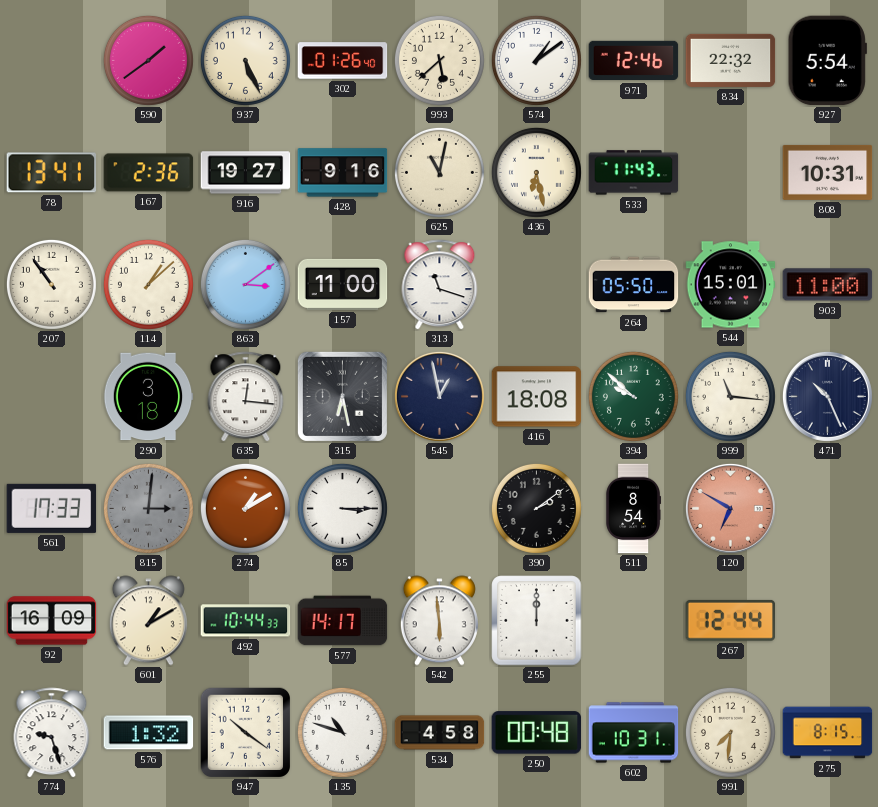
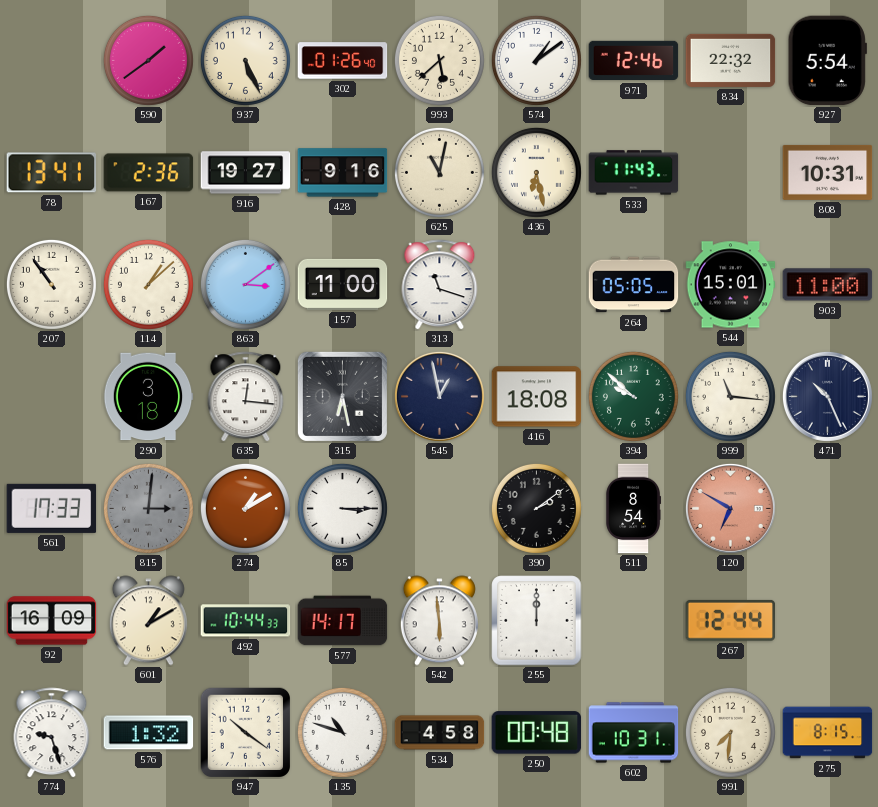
264: 05:50 -> 05:05
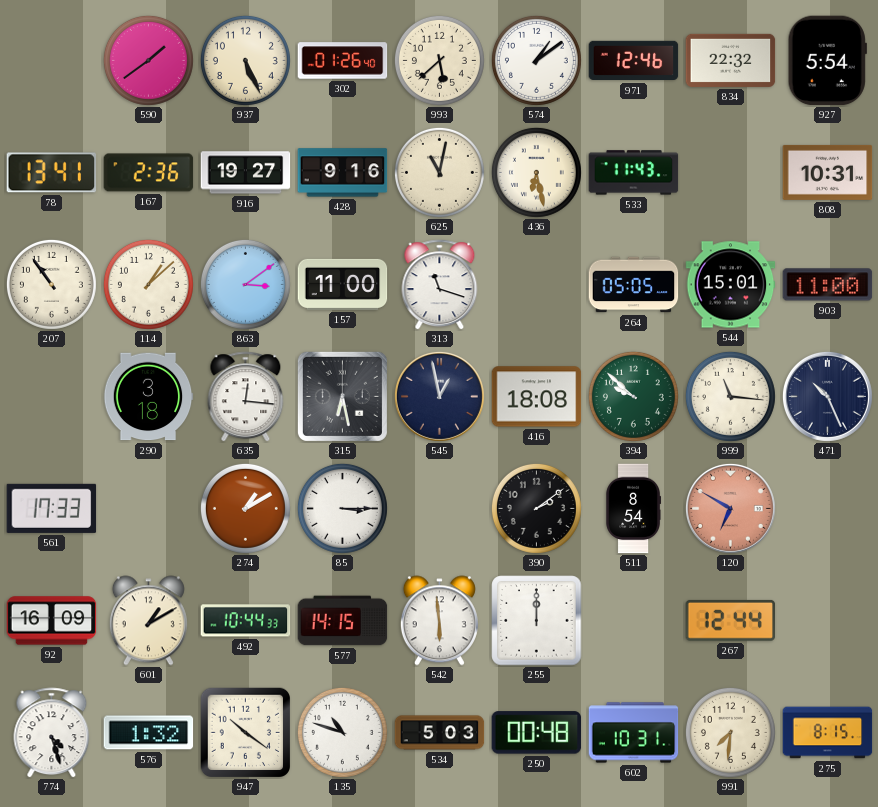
815: 3:01 -> none
577: 14:17 -> 14:15
774: 9:27 -> 4:27
534: 4:58 -> 5:03
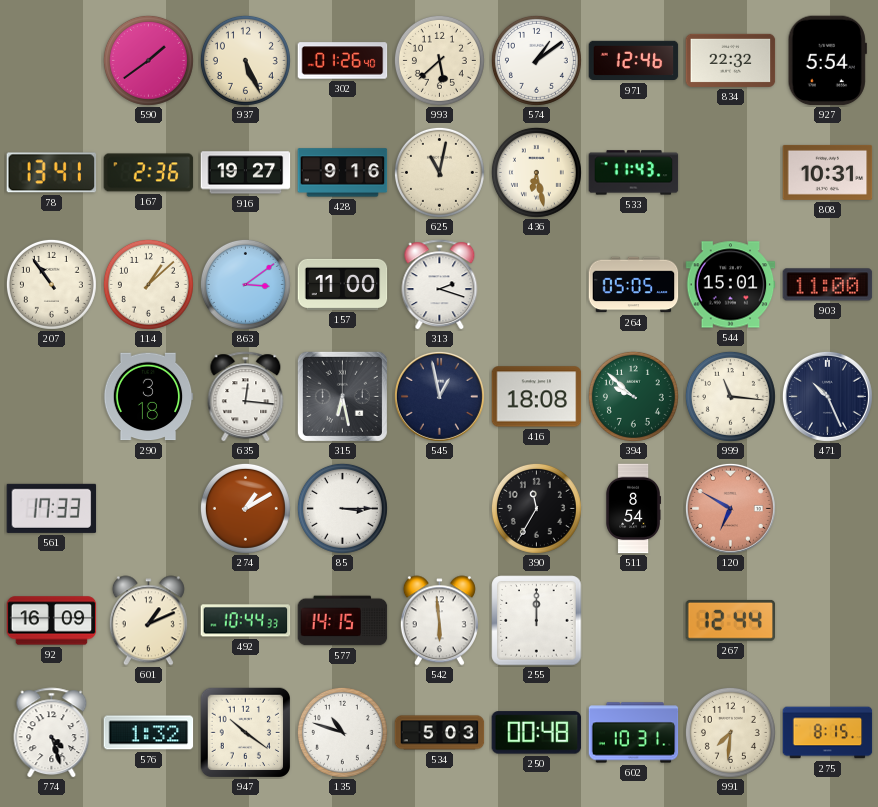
313: 11:18 -> 2:18
390: 2:09 -> 11:35
601: 1:10 -> 1:11
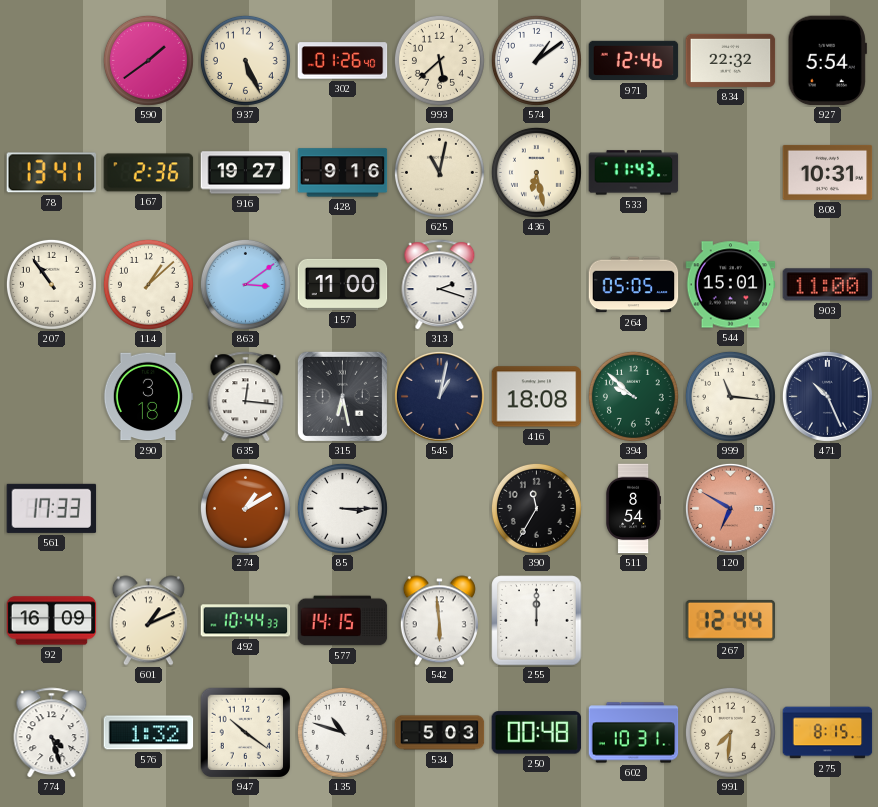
545: 12:58 -> 1:02
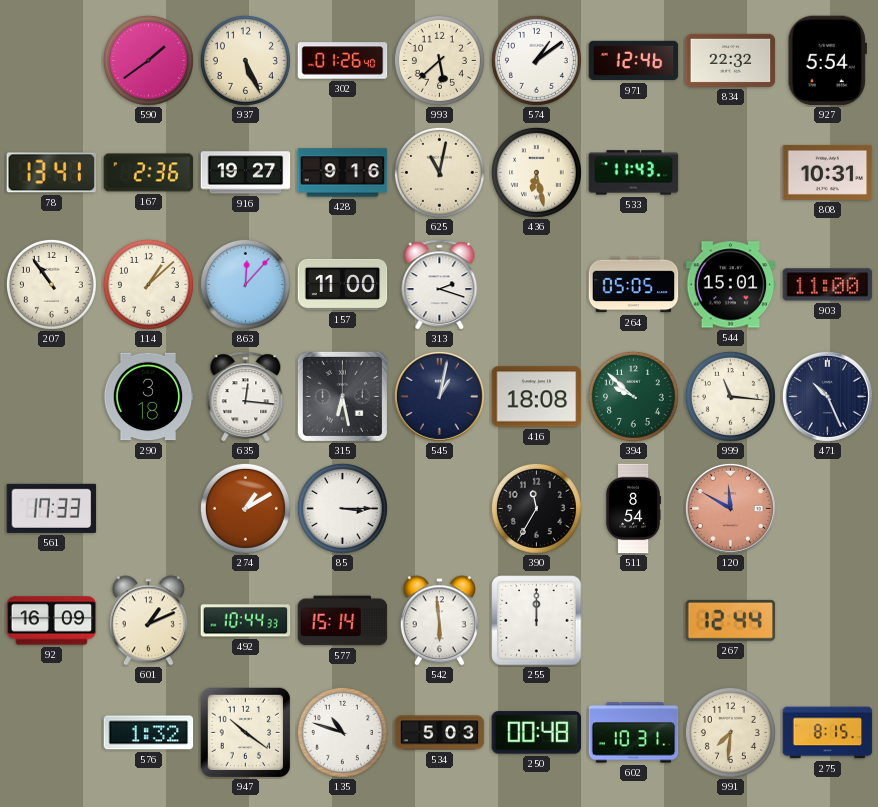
863: 3:09 -> 12:07
120: 6:50 -> 11:50
577: 14:15 -> 15:14
774: 4:27 -> none
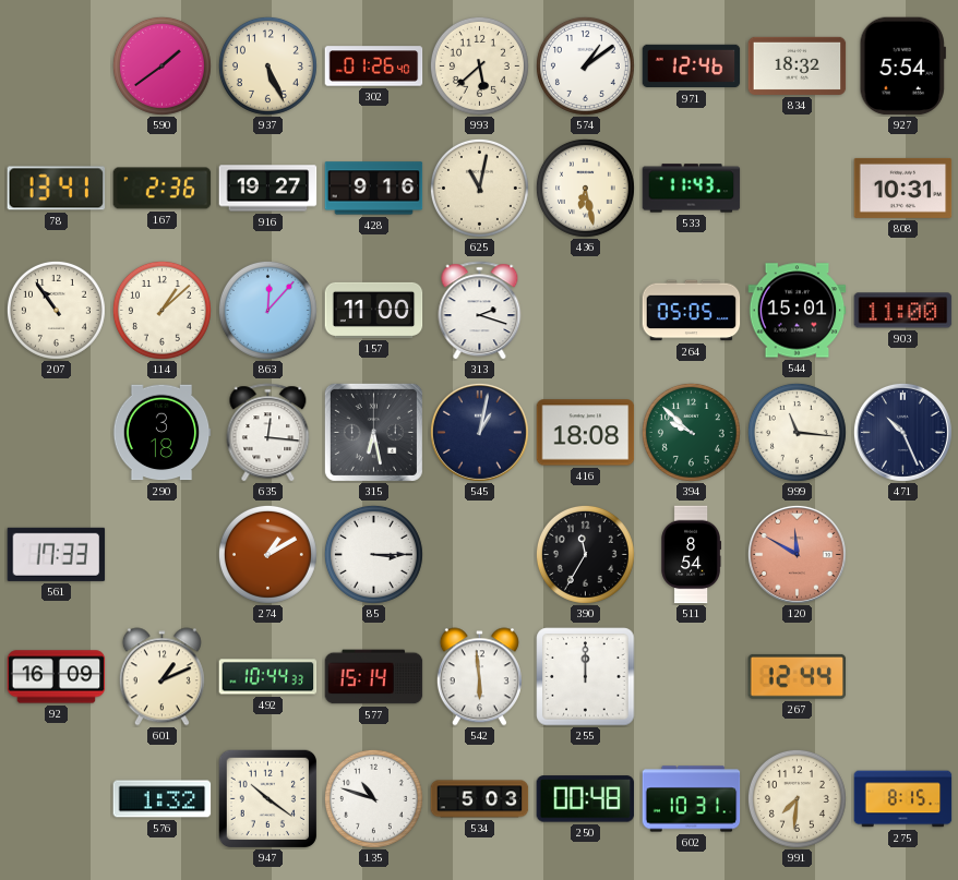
834: 22:32 -> 18:32
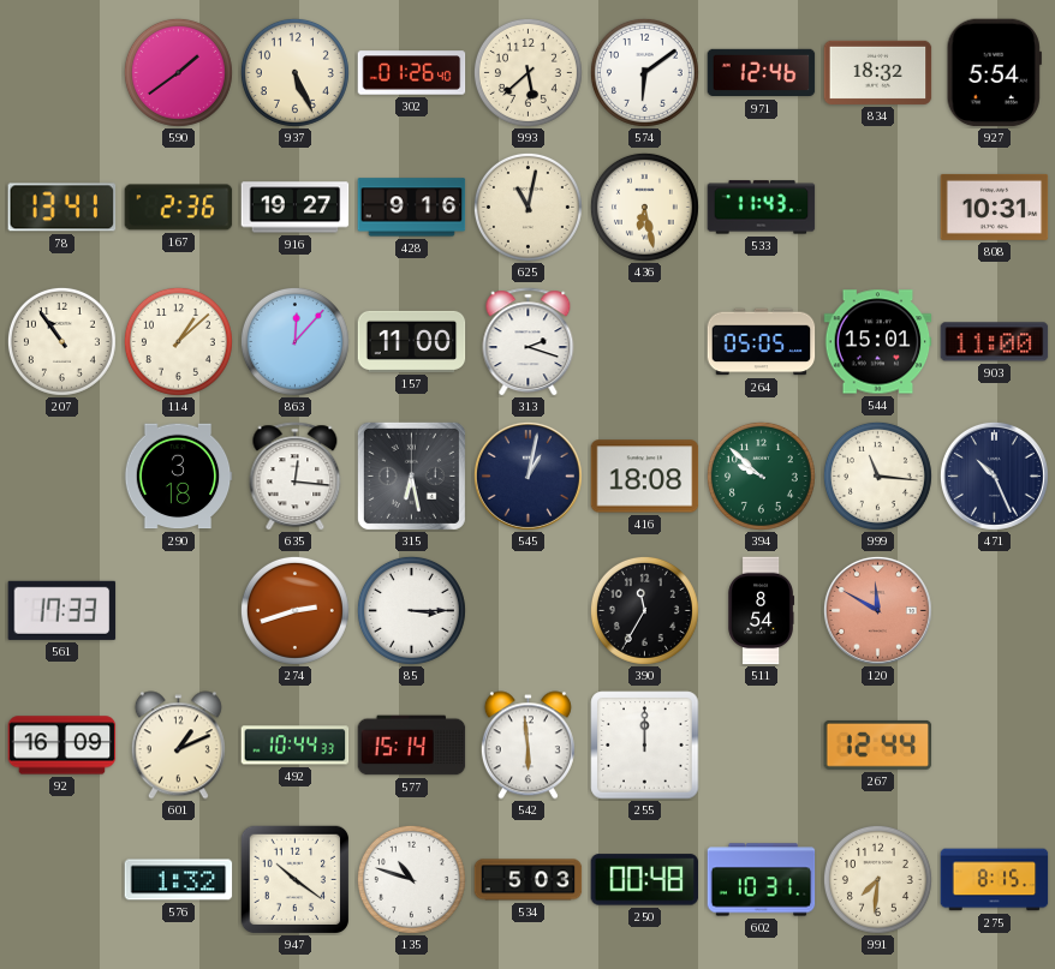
574: 1:09 -> 6:09
274: 1:10 -> 2:42
